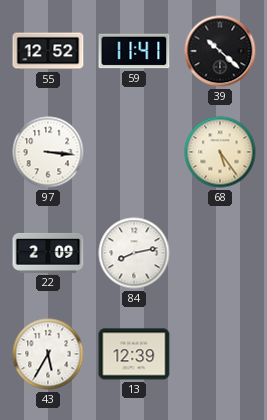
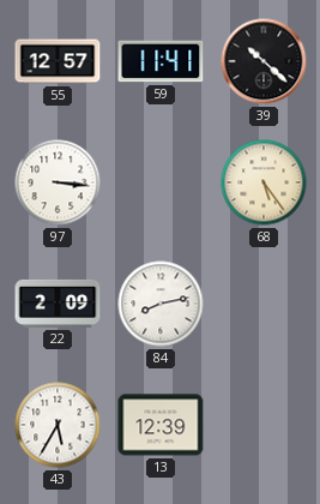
55: 12:52 -> 12:57
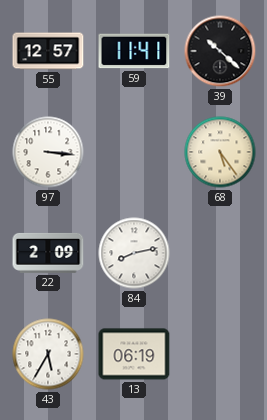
13: 12:39 -> 06:19
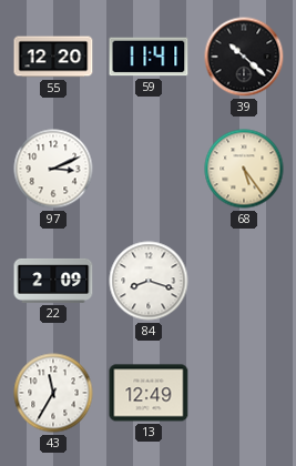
55: 12:57 -> 12:20
97: 3:16 -> 3:11
84: 8:13 -> 8:18
43: 5:35 -> 11:35
13: 06:19 -> 12:49
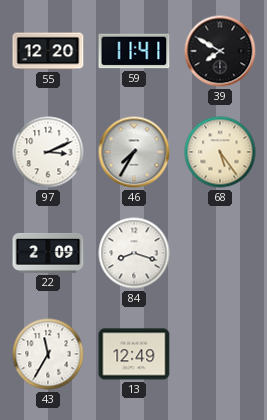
39: 10:22 -> 7:50
46: none -> 7:35
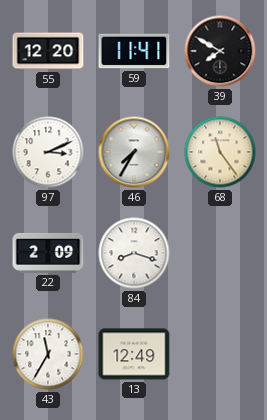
68: 5:24 -> 11:24
